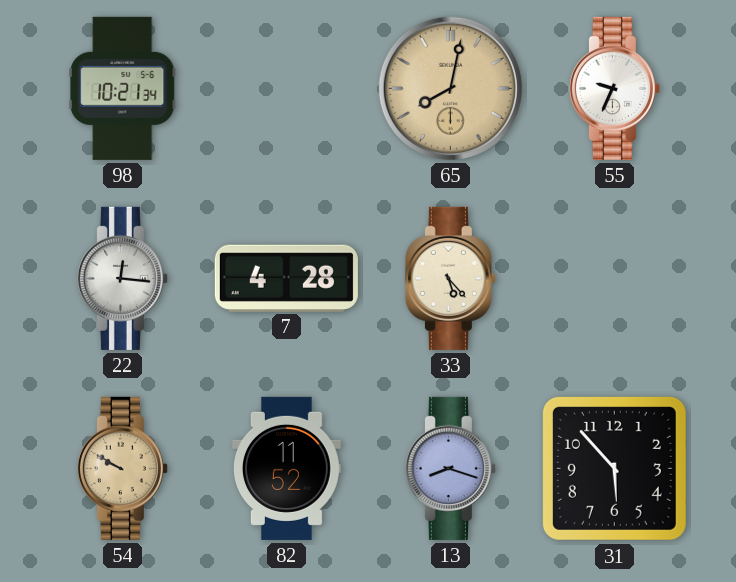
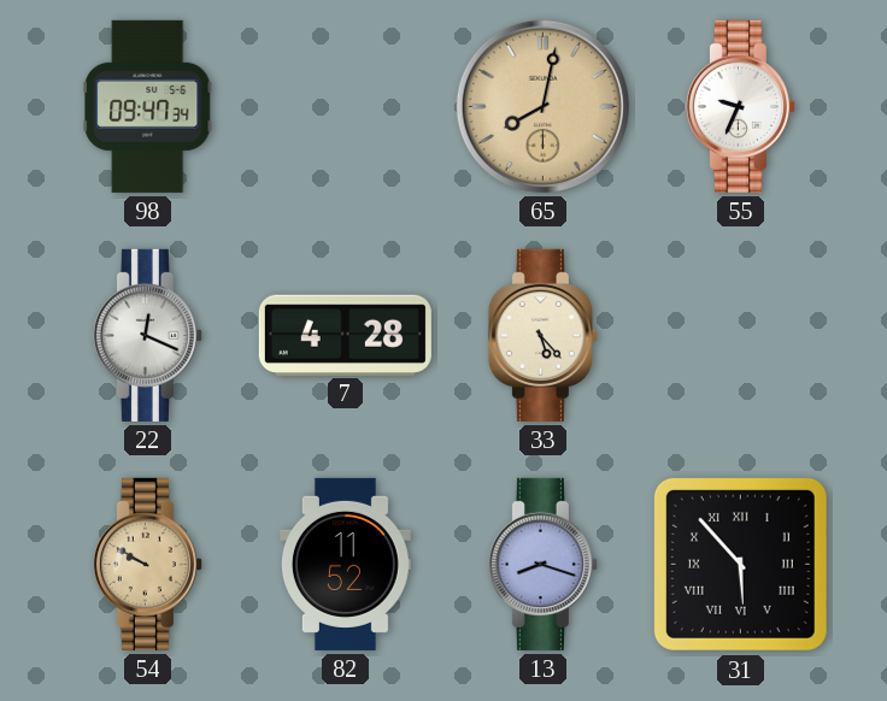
98: 10:21 -> 09:47
22: 12:16 -> 12:19
31 numerals: Arabic -> Roman
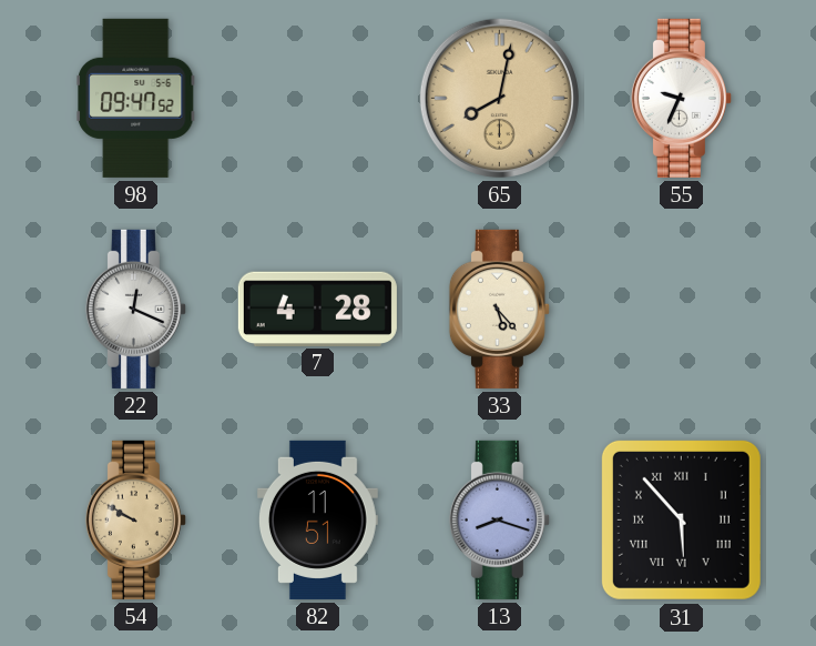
98: 09:47:34 -> 09:47:52
82: 11:52 -> 11:51
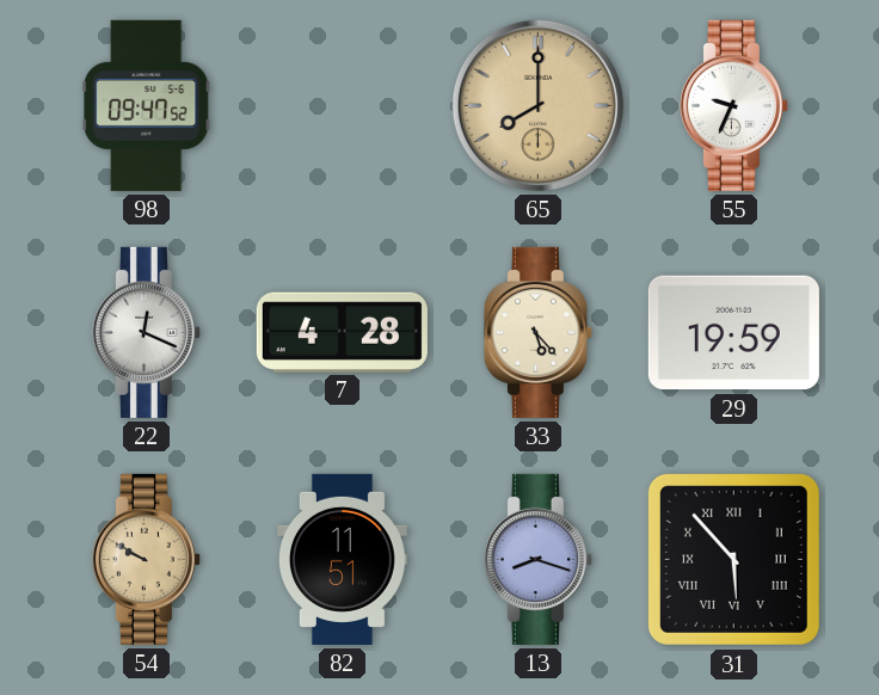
65: 8:02 -> 8:00
29: none -> 19:59
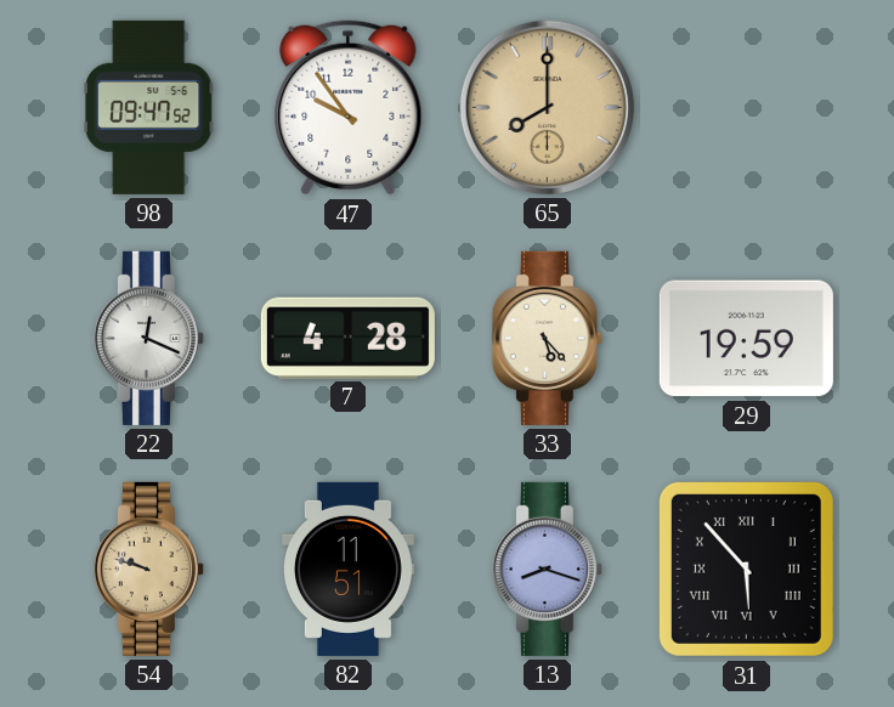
47: none -> 9:54
55: 9:34 -> none
54: 9:50 -> 9:48
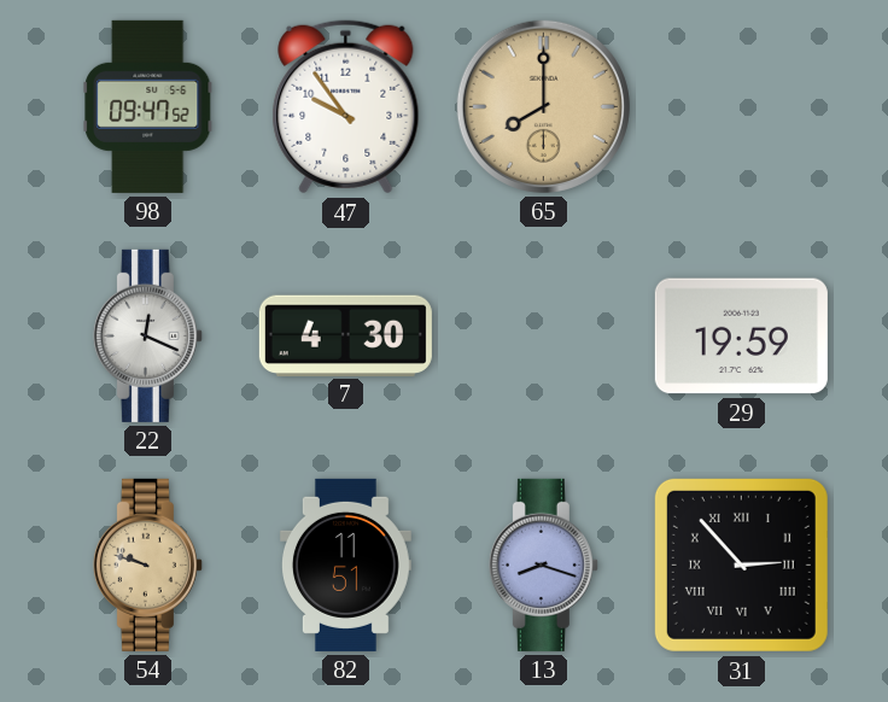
7: 4:28 -> 4:30
33: 5:23 -> none
31: 5:53 -> 2:53
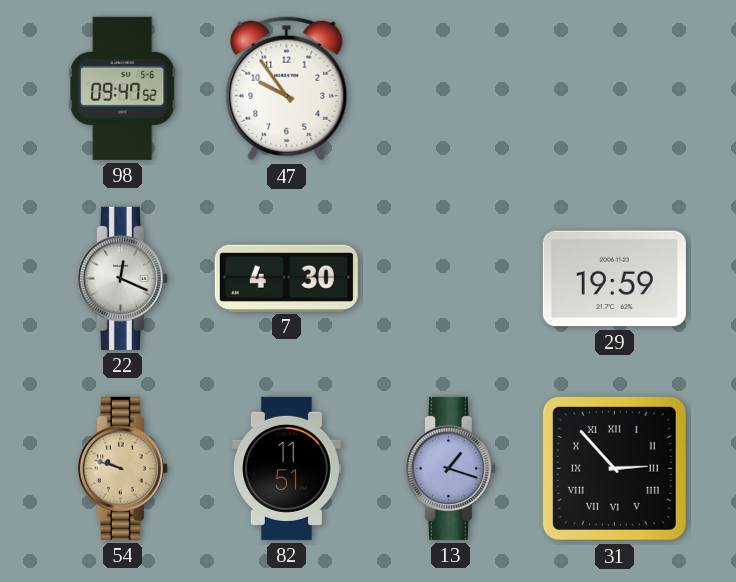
65: 8:00 -> none
13: 8:18 -> 1:18
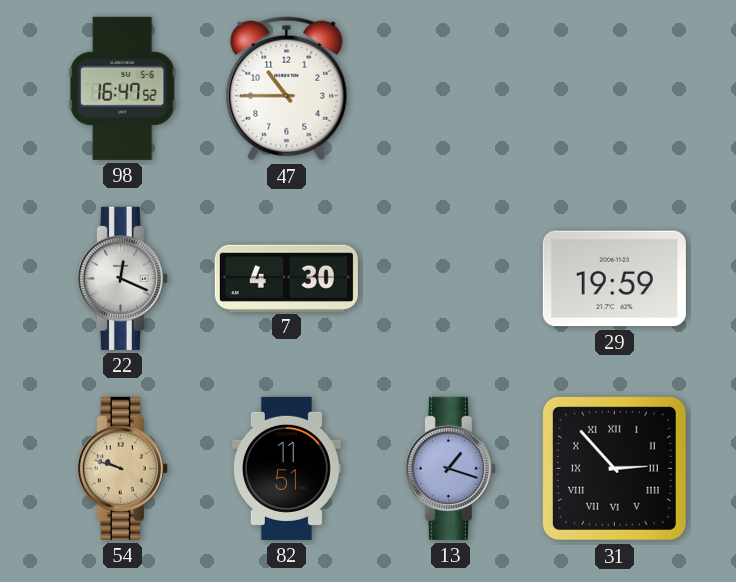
98: 09:47 -> 16:47
47: 9:54 -> 10:45
